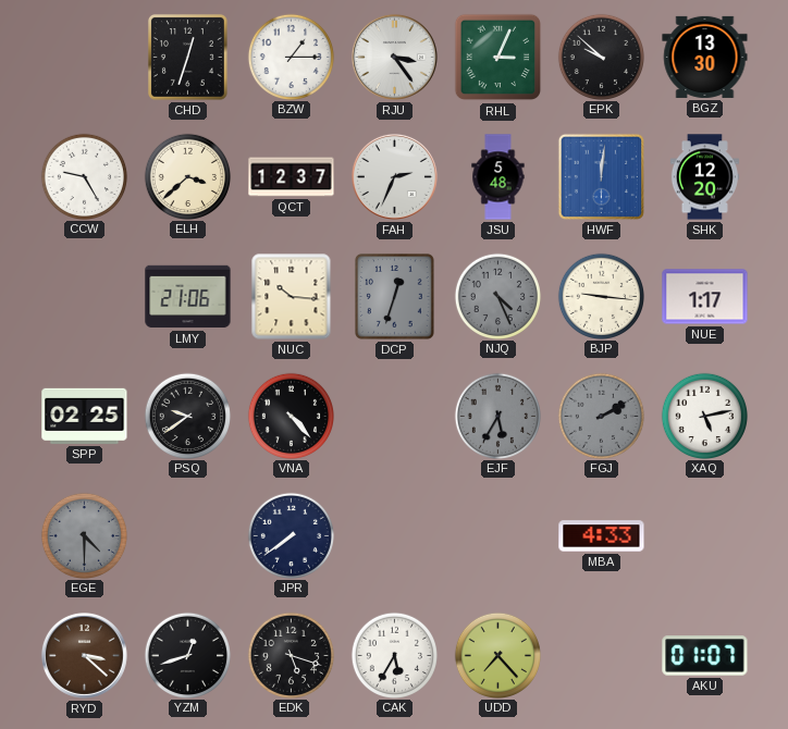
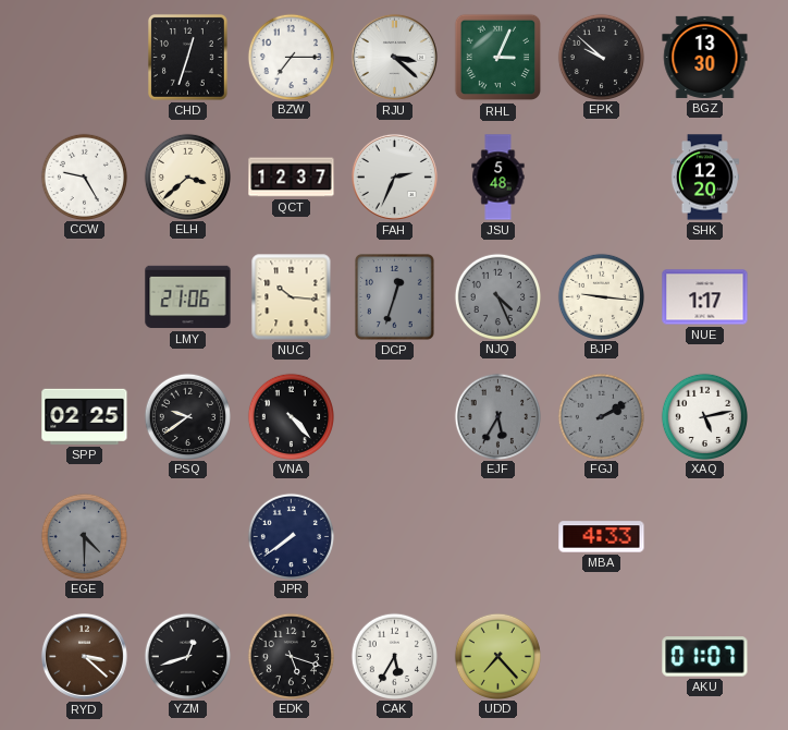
BZW: 1:15 -> 7:15
RJU: 3:24 -> 3:22
HWF: 12:01 -> none
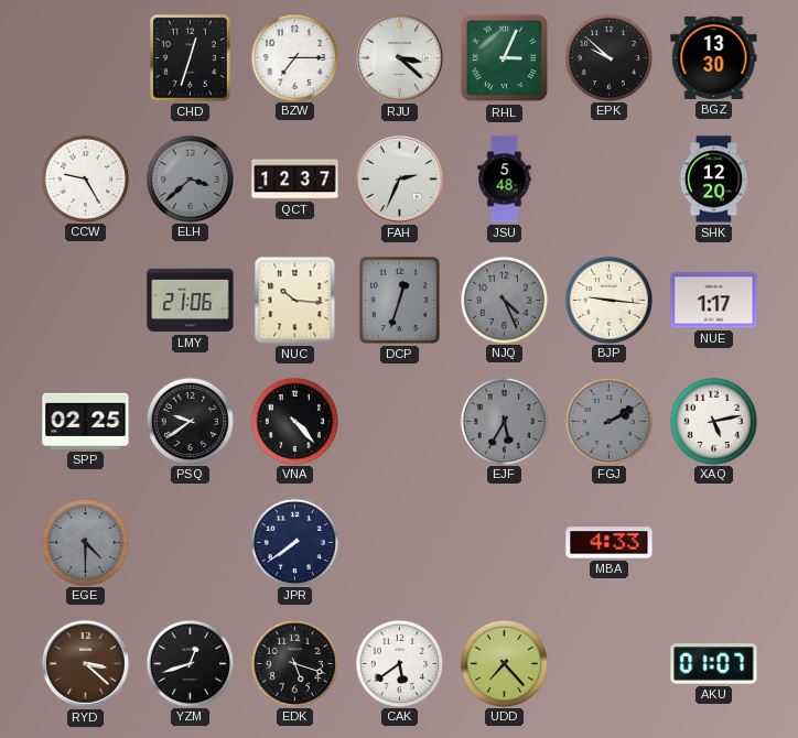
ELH dial: cream -> grey
CAK: 5:35 -> 5:39
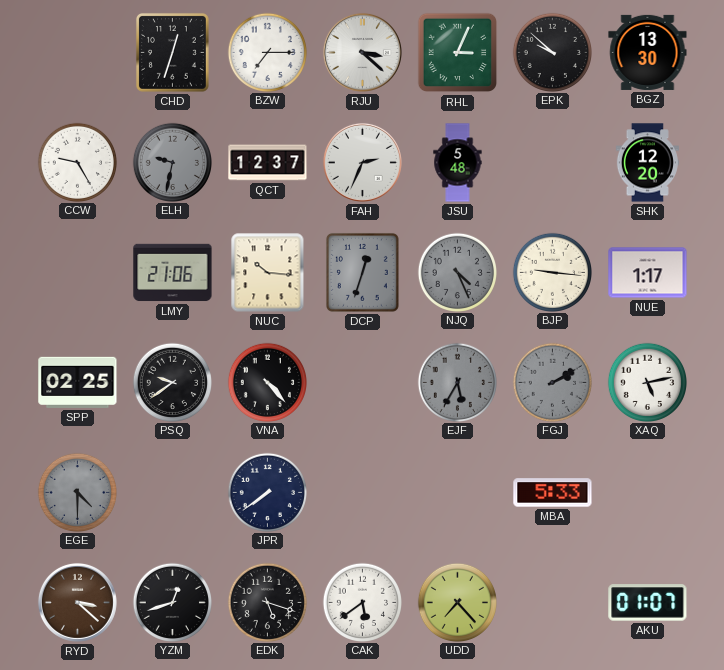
ELH: 3:38 -> 9:32
MBA: 4:33 -> 5:33
